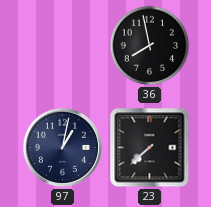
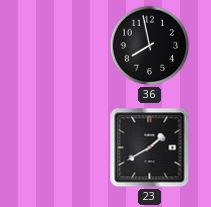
97: 1:02 -> none
23: 7:38 -> 1:40
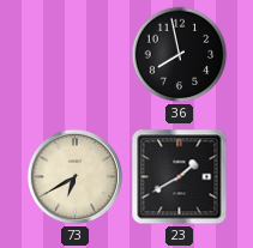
73: none -> 6:40
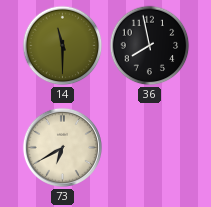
14: none -> 11:30
23: 1:40 -> none
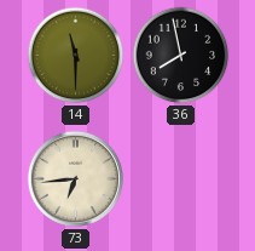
73: 6:40 -> 6:44
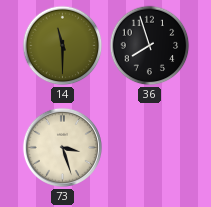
36: 7:58 -> 7:57
73: 6:44 -> 3:27
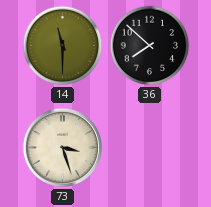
36: 7:57 -> 7:52
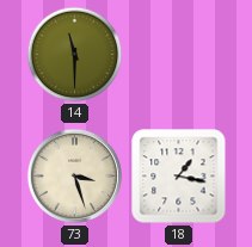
36: 7:52 -> none
18: none -> 1:17
